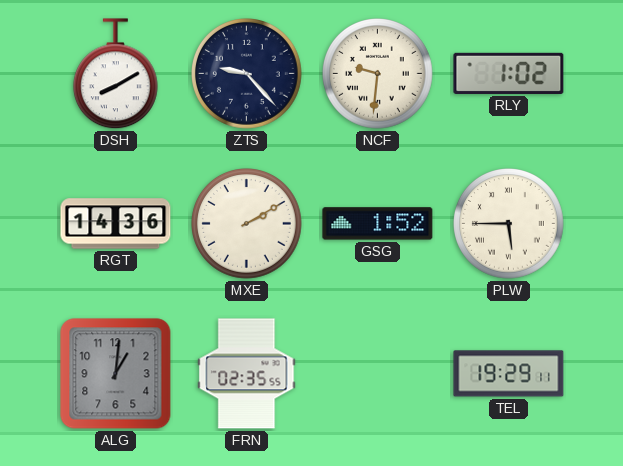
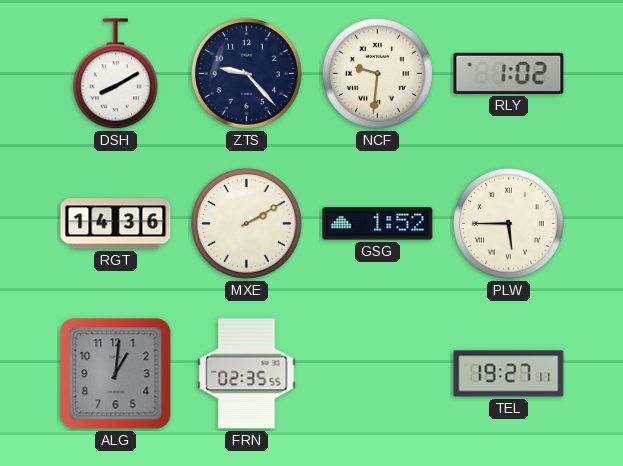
TEL: 19:29 -> 19:27
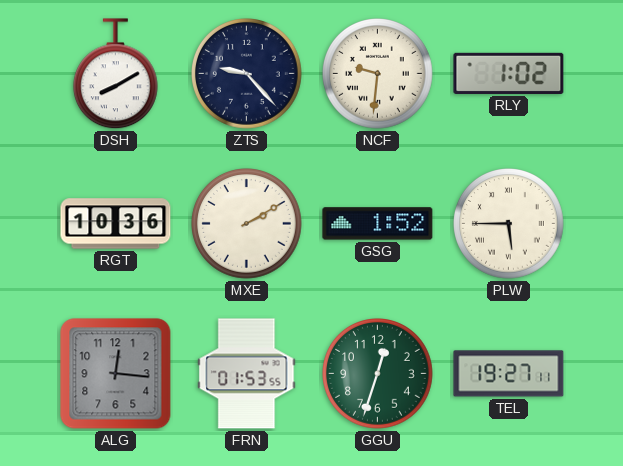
RGT: 14:36 -> 10:36
ALG: 1:01 -> 12:16
FRN: 02:35 -> 01:53
GGU: none -> 12:33
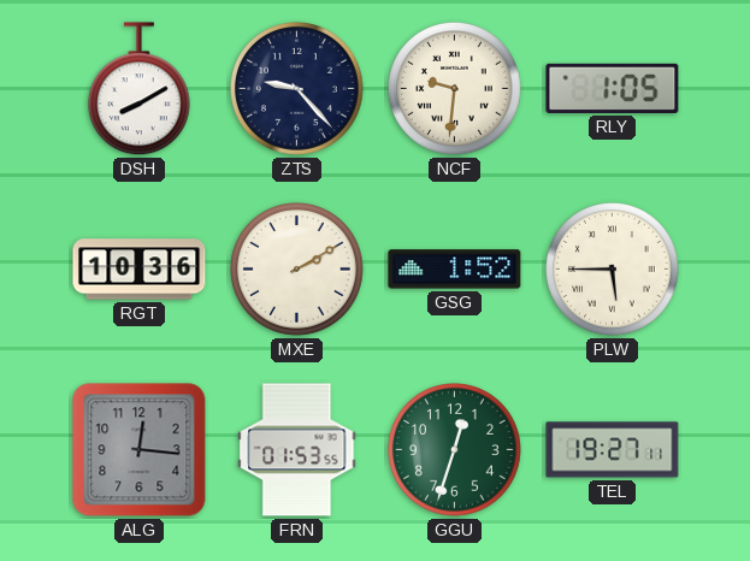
RLY: 1:02 -> 1:05
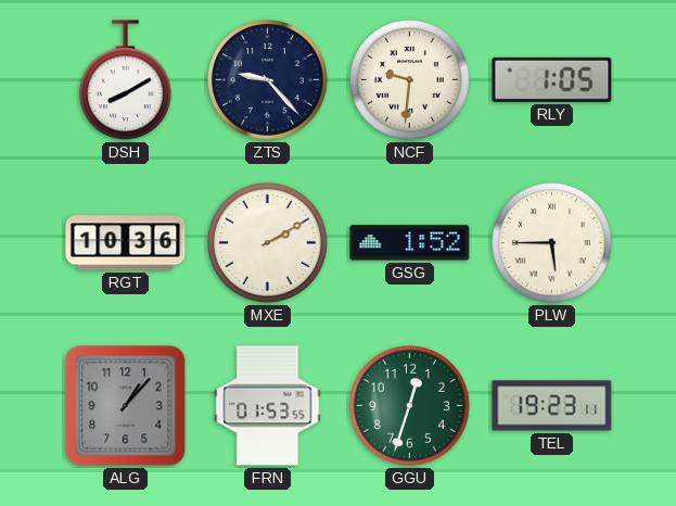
ALG: 12:16 -> 1:07
TEL: 19:27 -> 19:23
